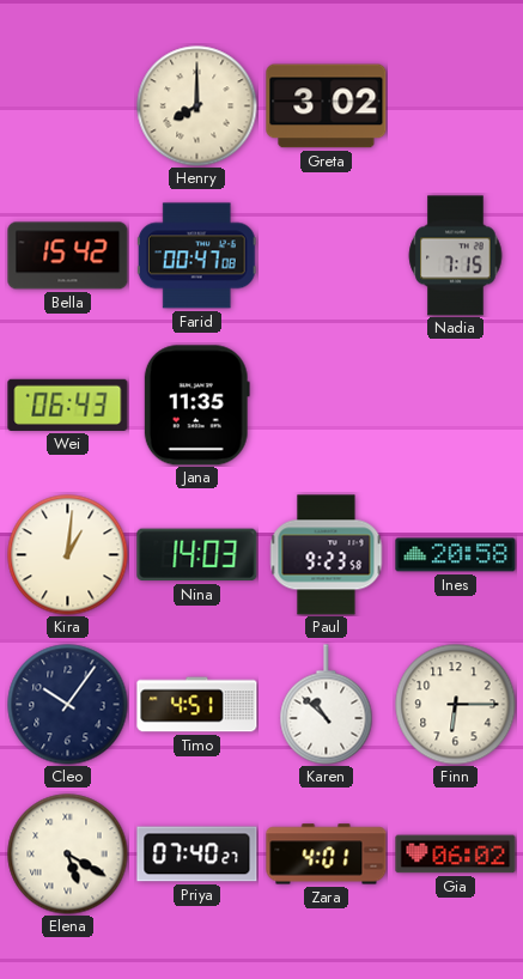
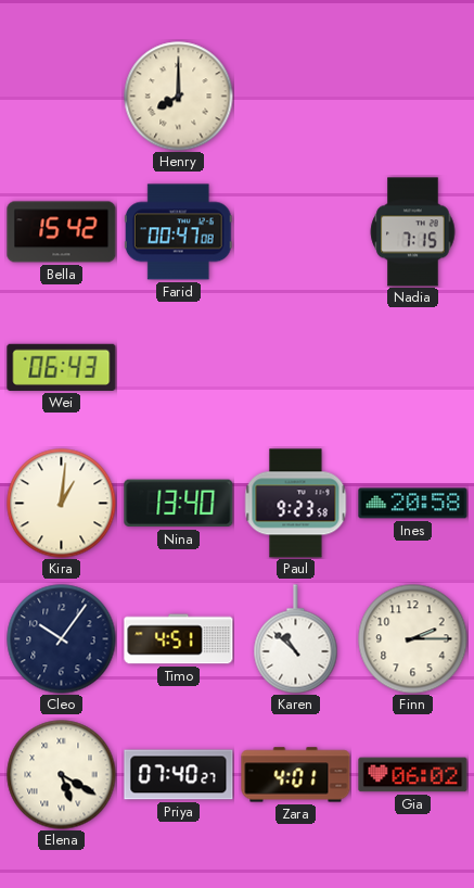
Greta: 3:02 -> none
Jana: 11:35 -> none
Nina: 14:03 -> 13:40
Finn: 6:15 -> 2:15
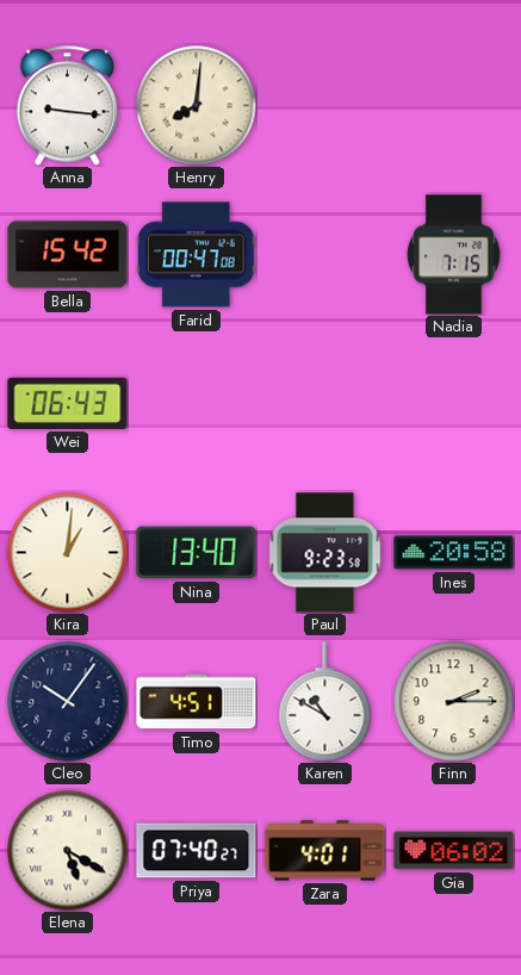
Anna: none -> 9:16
Henry: 8:00 -> 8:01
Karen: 10:52 -> 10:50
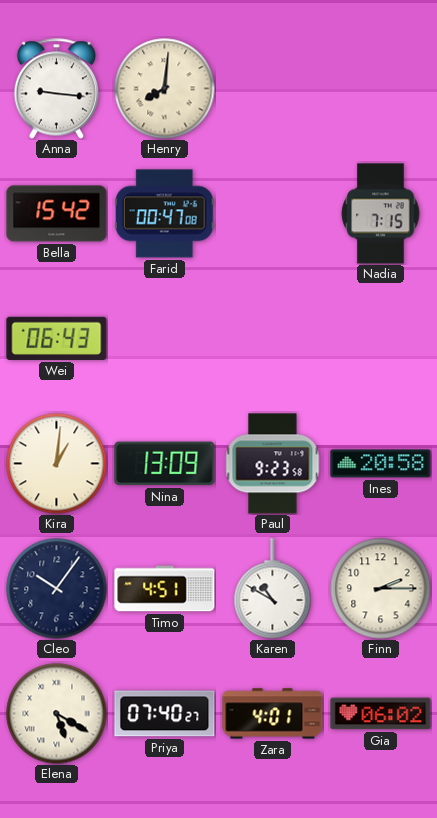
Nina: 13:40 -> 13:09
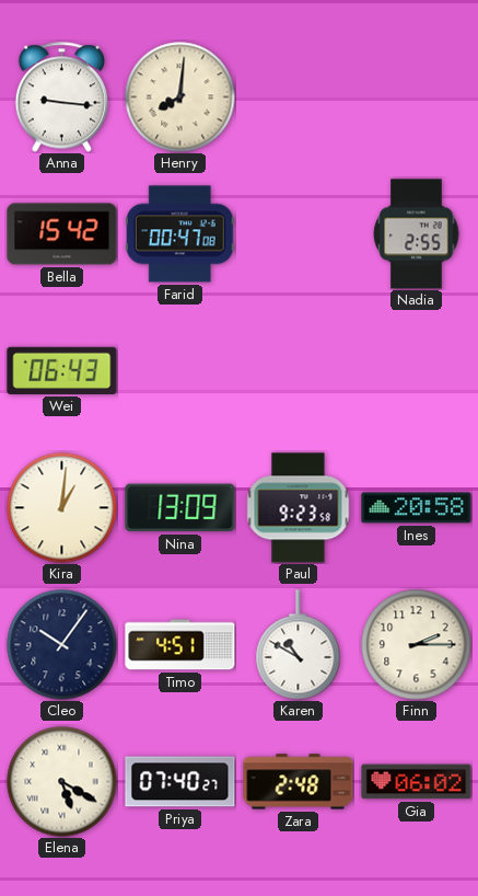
Nadia: 7:15 -> 2:55
Zara: 4:01 -> 2:48
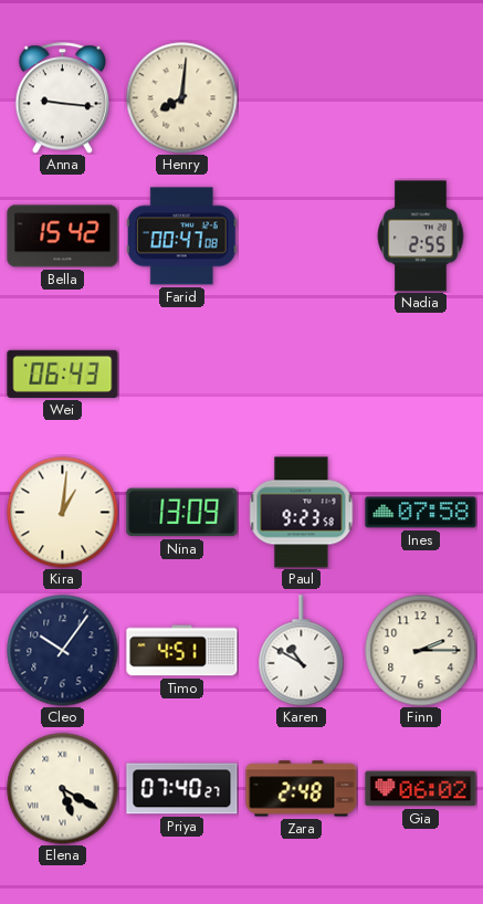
Ines: 20:58 -> 07:58
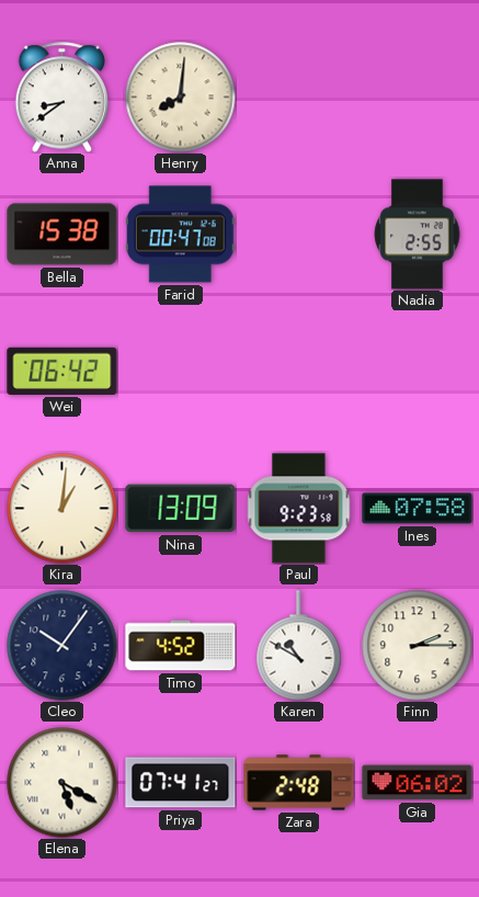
Anna: 9:16 -> 8:39
Bella: 15:42 -> 15:38
Wei: 06:43 -> 06:42
Timo: 4:51 -> 4:52
Priya: 07:40 -> 07:41
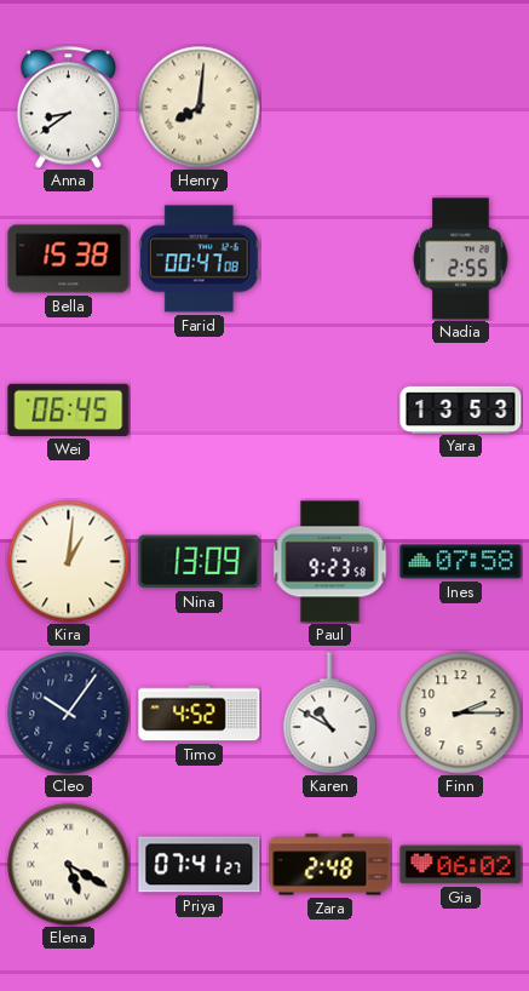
Wei: 06:42 -> 06:45
Yara: none -> 13:53
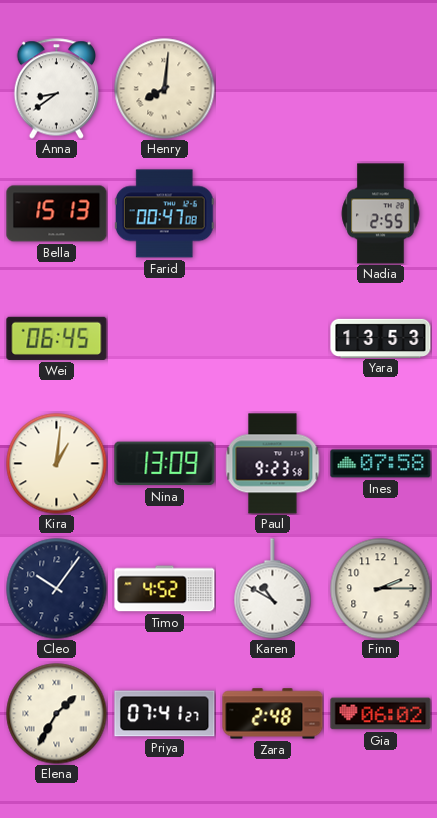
Bella: 15:38 -> 15:13
Elena: 5:20 -> 1:35
